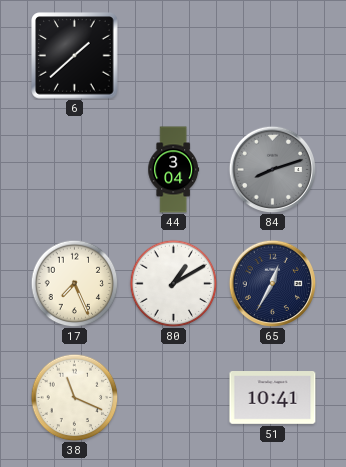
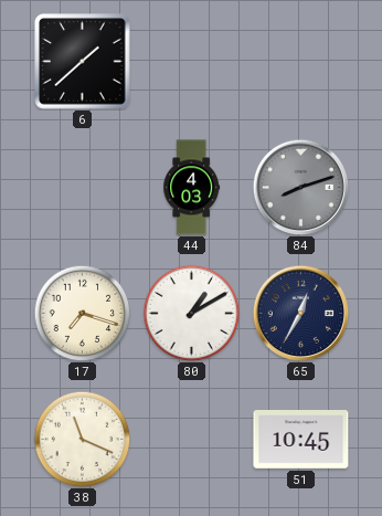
44: 3:04 -> 4:03
17: 7:26 -> 7:18
51: 10:41 -> 10:45
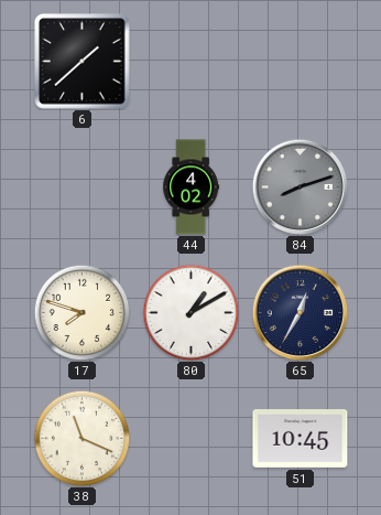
44: 4:03 -> 4:02
17: 7:18 -> 7:48
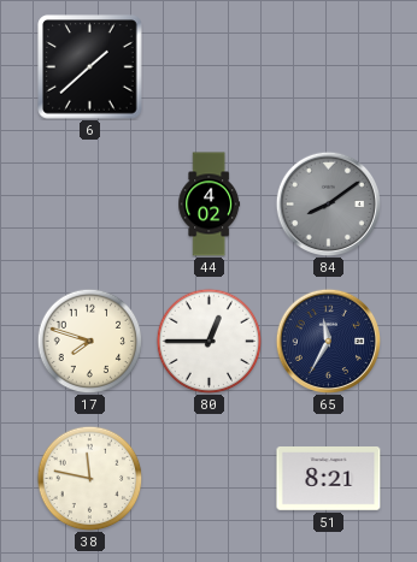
84: 8:12 -> 8:09
80: 1:10 -> 12:45
65: 12:35 -> 11:35
38: 11:19 -> 11:47
51: 10:45 -> 8:21
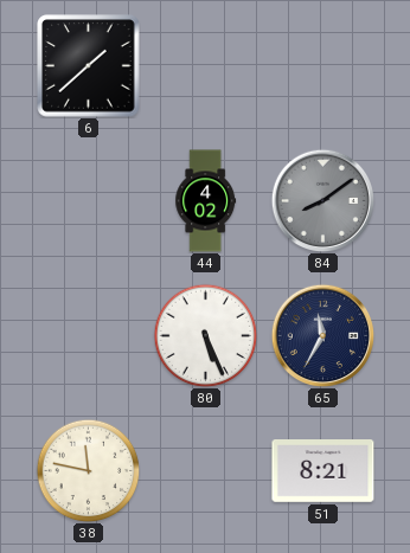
17: 7:48 -> none
80: 12:45 -> 5:26
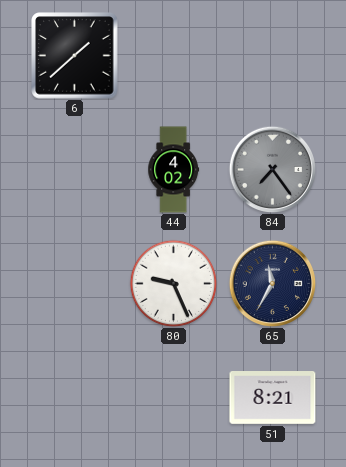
84: 8:09 -> 7:24
80: 5:26 -> 9:26
38: 11:47 -> none
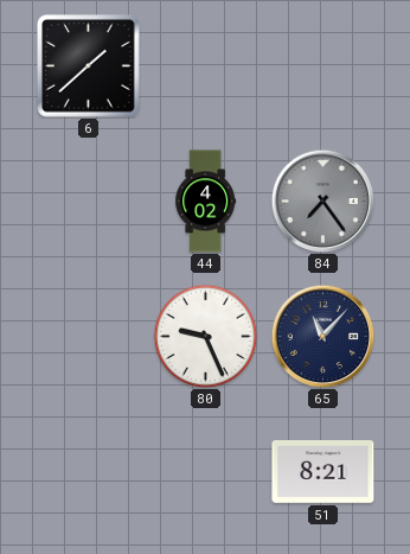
65: 11:35 -> 11:07
